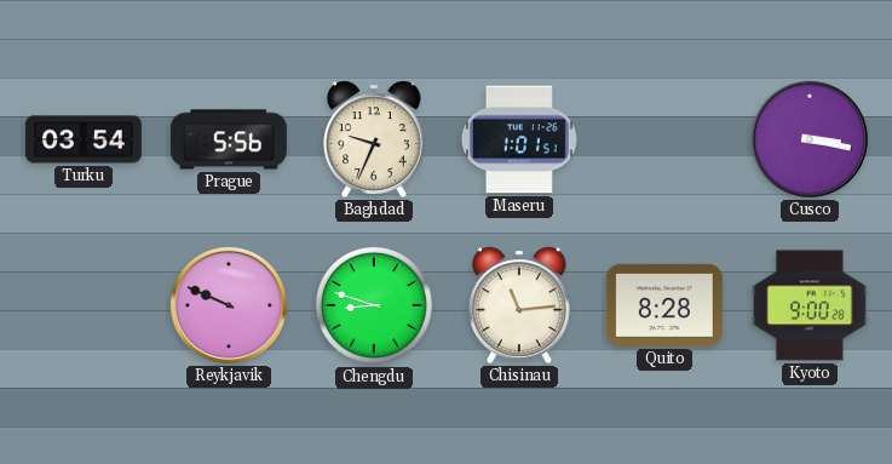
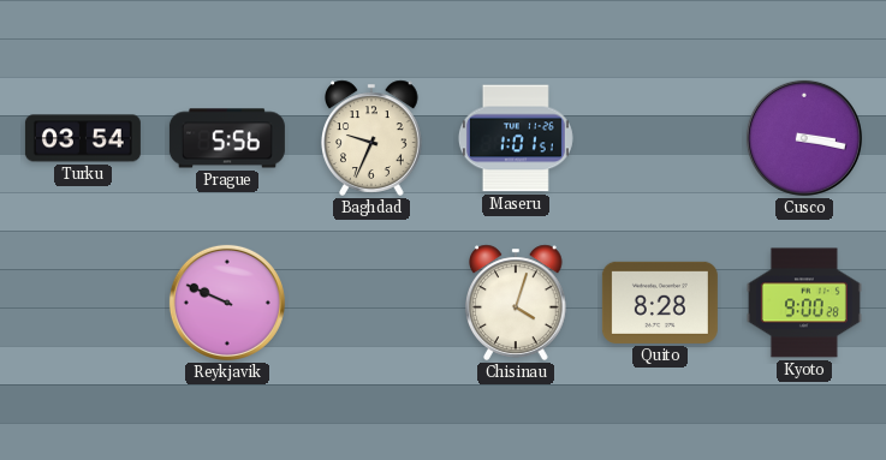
Chengdu: 8:48 -> none
Chisinau: 11:14 -> 4:03
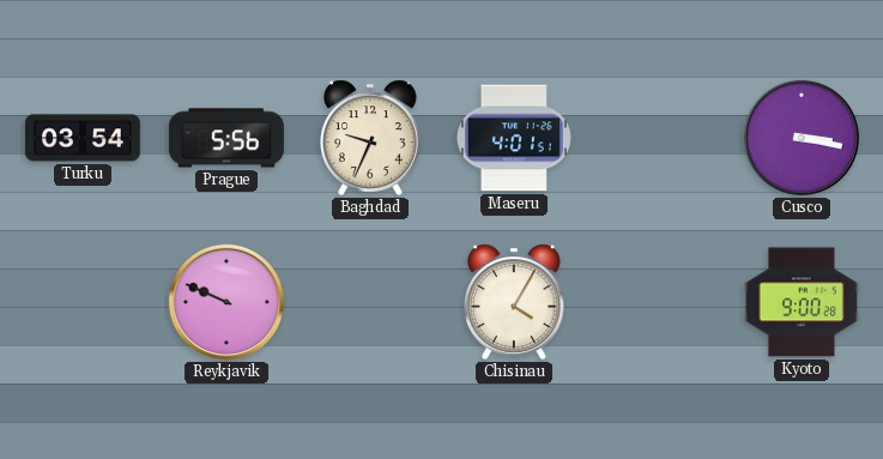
Maseru: 1:01 -> 4:01
Chisinau: 4:03 -> 4:05
Quito: 8:28 -> none
